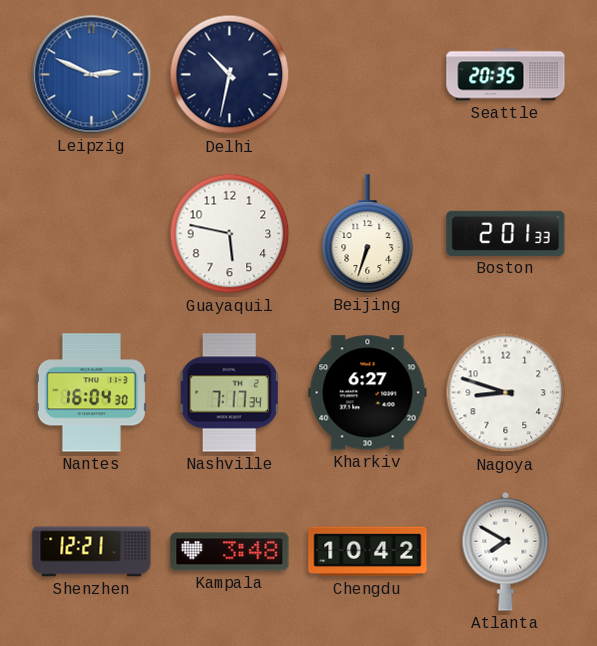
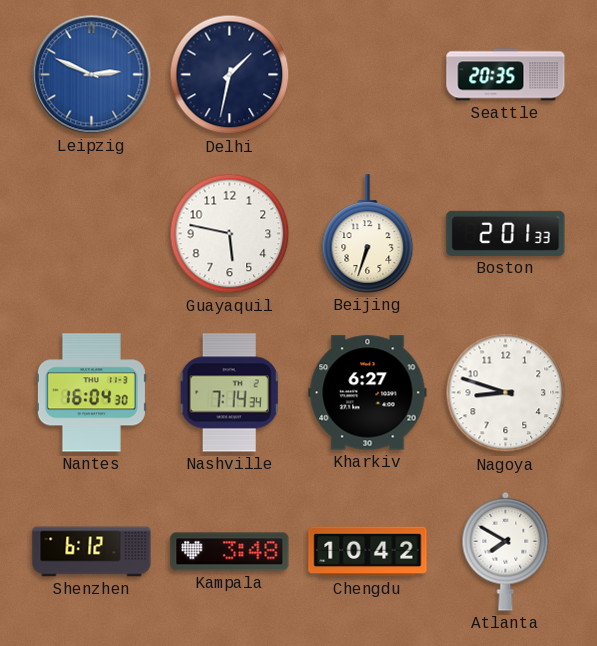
Delhi: 10:32 -> 1:32
Nashville: 7:17 -> 7:14
Shenzhen: 12:21 -> 6:12
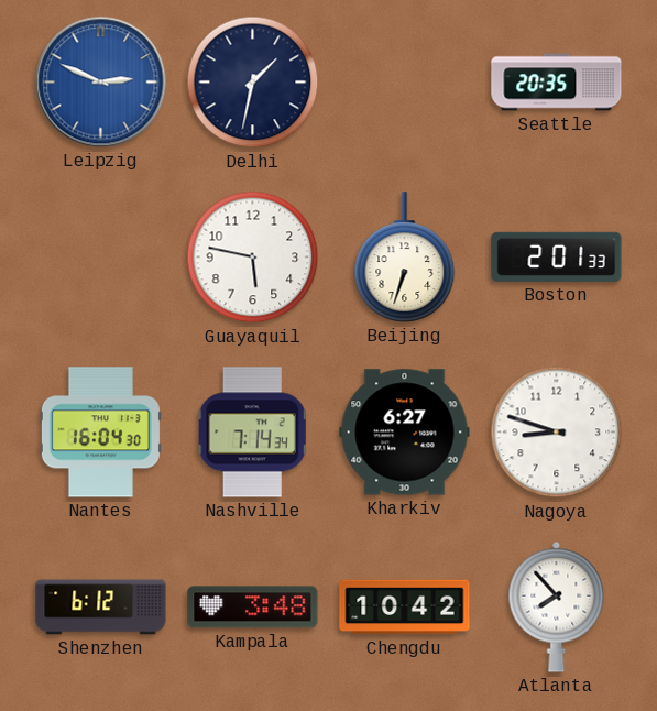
Atlanta: 7:50 -> 7:53
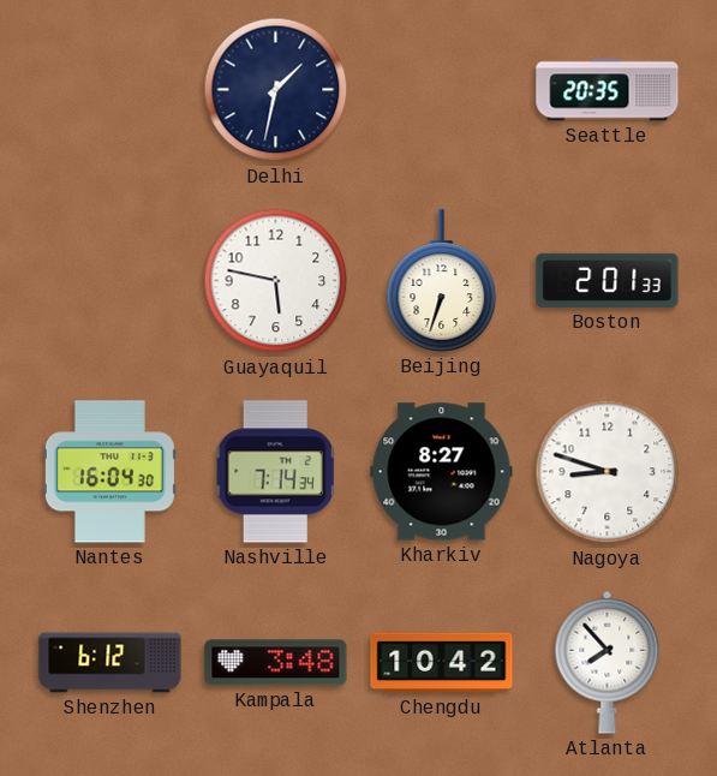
Leipzig: 2:49 -> none
Kharkiv: 6:27 -> 8:27
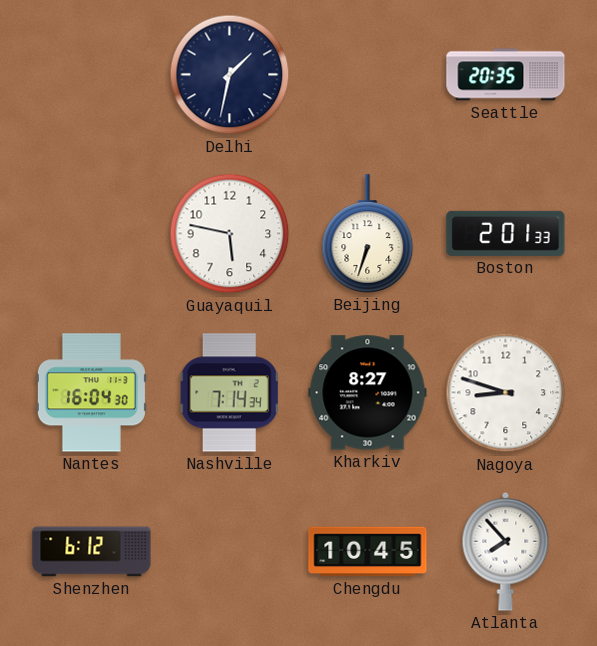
Kampala: 3:48 -> none
Chengdu: 10:42 -> 10:45
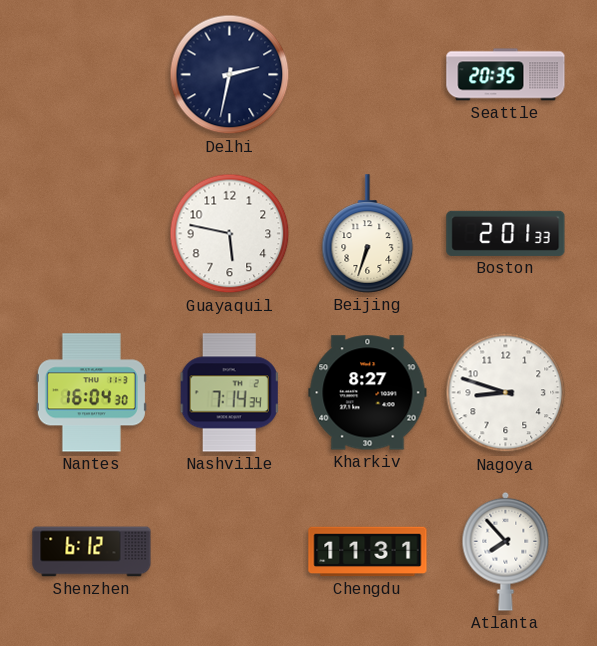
Delhi: 1:32 -> 2:32
Chengdu: 10:45 -> 11:31
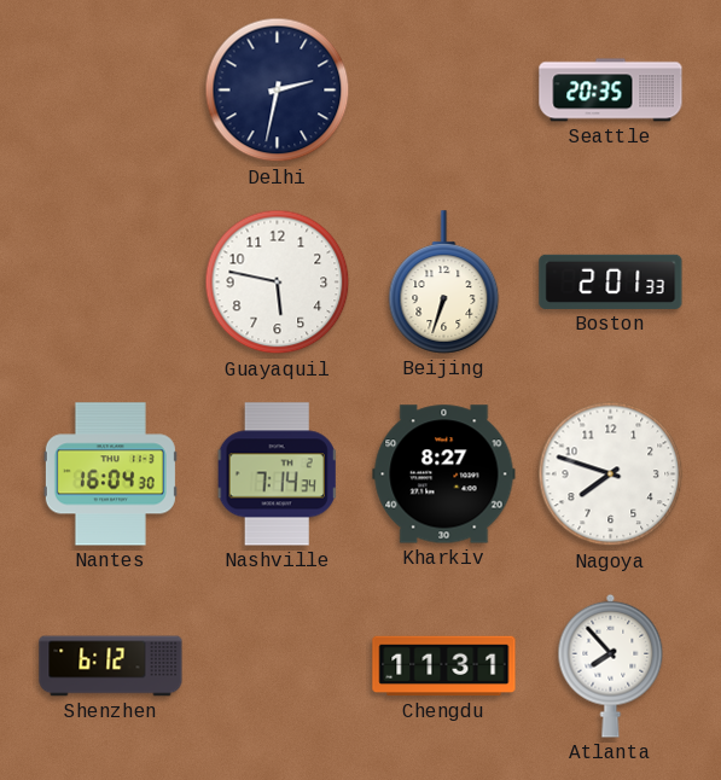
Nagoya: 8:48 -> 7:48
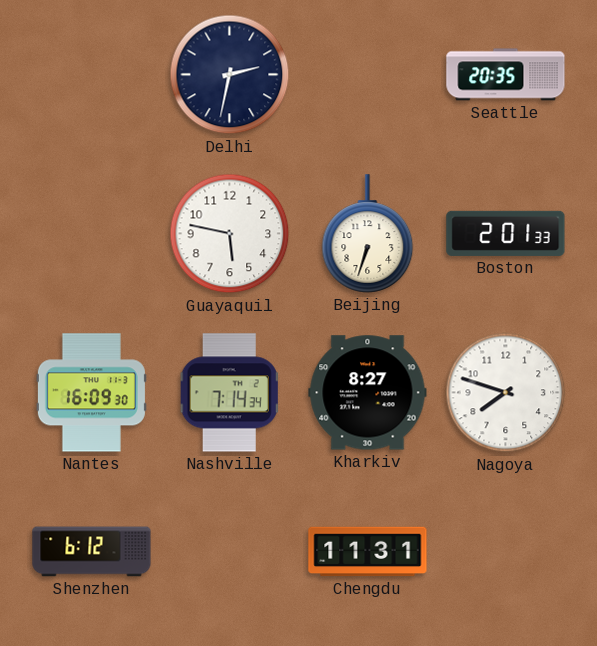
Nantes: 16:04 -> 16:09
Atlanta: 7:53 -> none
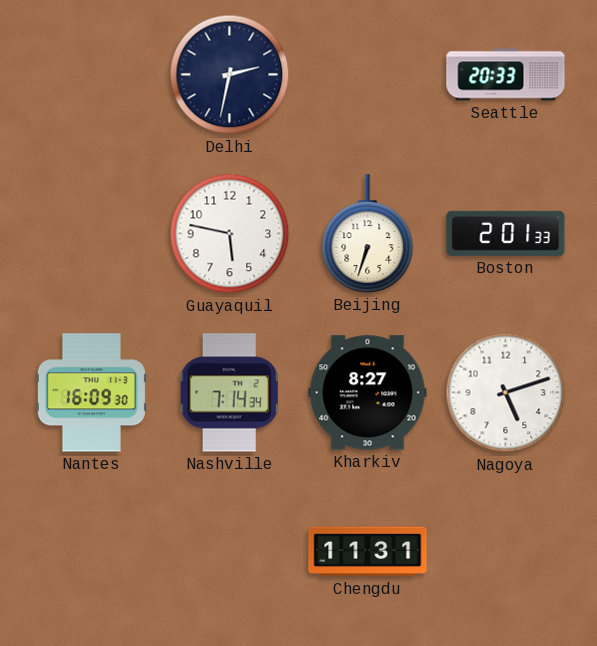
Seattle: 20:35 -> 20:33
Nagoya: 7:48 -> 5:12
Shenzhen: 6:12 -> none
